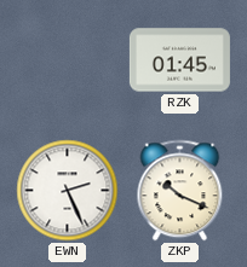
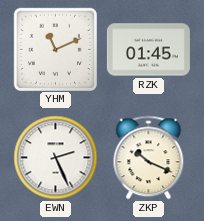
YHM: none -> 11:11
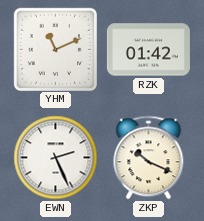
RZK: 01:45 -> 01:42
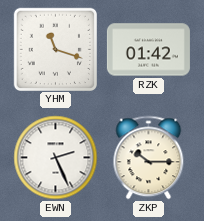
YHM: 11:11 -> 11:18
ZKP: 10:19 -> 10:15
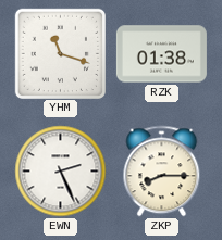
RZK: 01:42 -> 01:38
ZKP: 10:15 -> 8:15
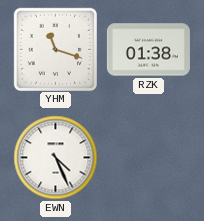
EWN: 2:26 -> 4:26
ZKP: 8:15 -> none
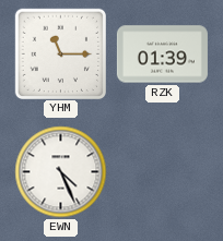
YHM: 11:18 -> 11:15
RZK: 01:38 -> 01:39
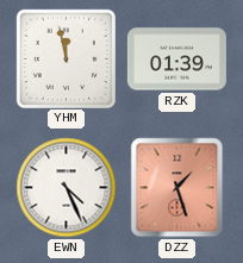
YHM: 11:15 -> 11:58
DZZ: none -> 1:27
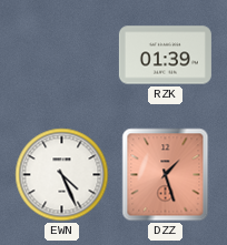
YHM: 11:58 -> none
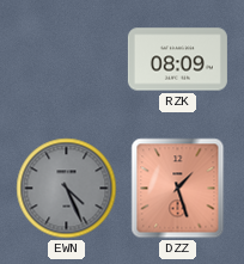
RZK: 01:39 -> 08:09
EWN dial: white -> grey
